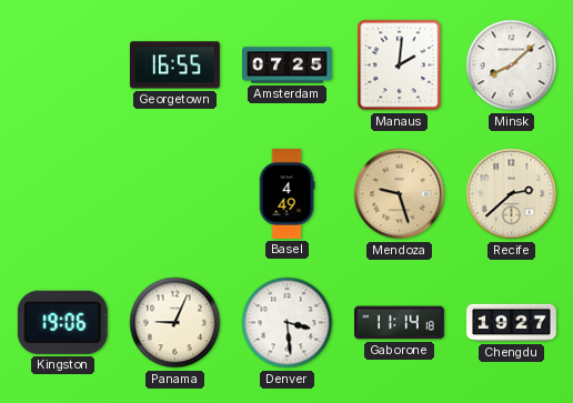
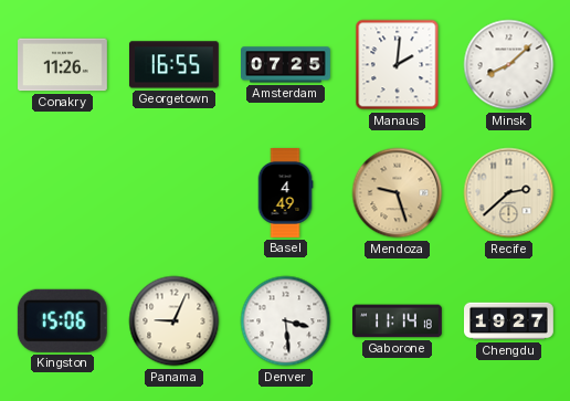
Conakry: none -> 11:26
Kingston: 19:06 -> 15:06
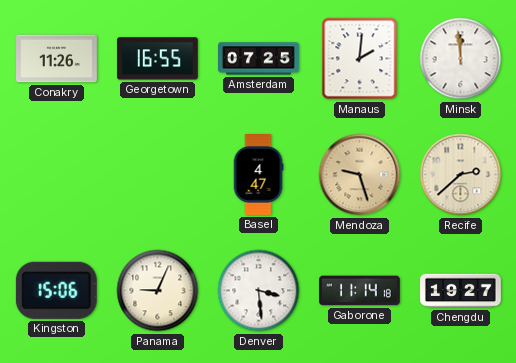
Minsk: 8:08 -> 11:59
Basel: 4:49 -> 4:47
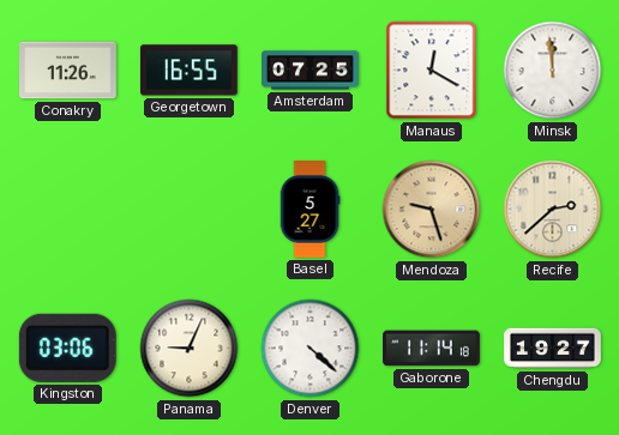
Manaus: 2:01 -> 12:20
Basel: 4:47 -> 5:27
Kingston: 15:06 -> 03:06
Denver: 3:29 -> 4:22
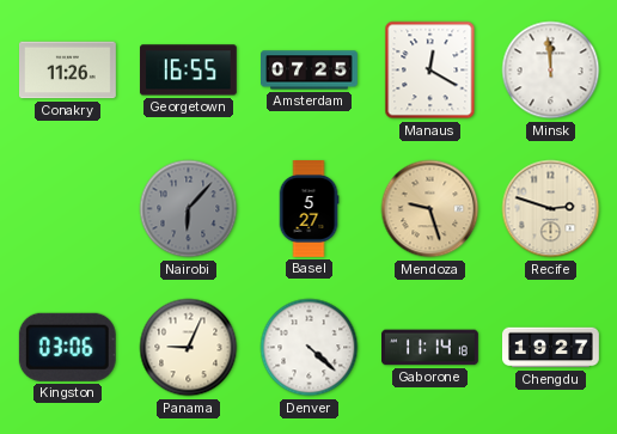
Nairobi: none -> 6:07
Recife: 2:38 -> 2:48
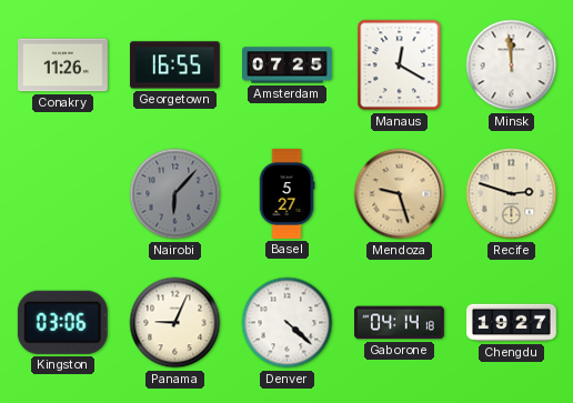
Gaborone: 11:14 -> 04:14
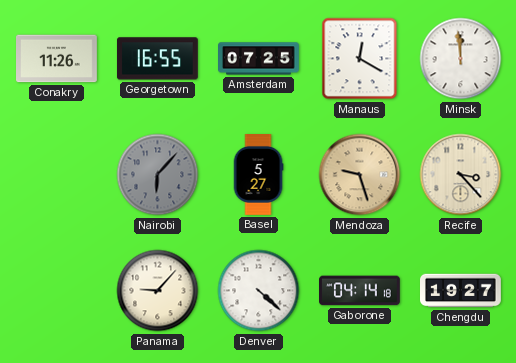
Recife: 2:48 -> 3:23
Kingston: 03:06 -> none
Panama: 9:04 -> 9:07
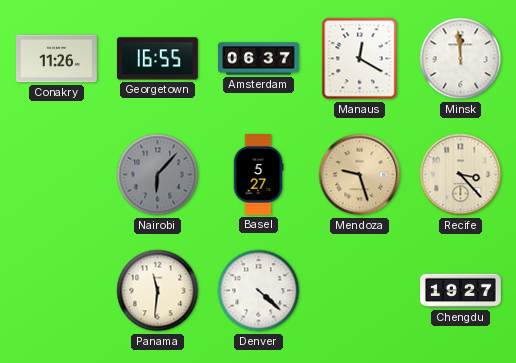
Amsterdam: 07:25 -> 06:37
Panama: 9:07 -> 11:31
Gaborone: 04:14 -> none
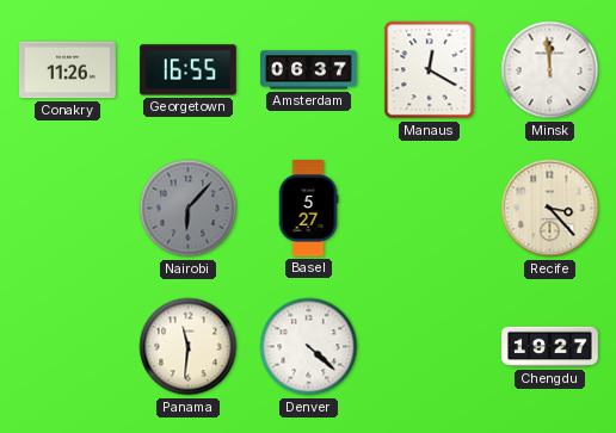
Mendoza: 9:27 -> none
